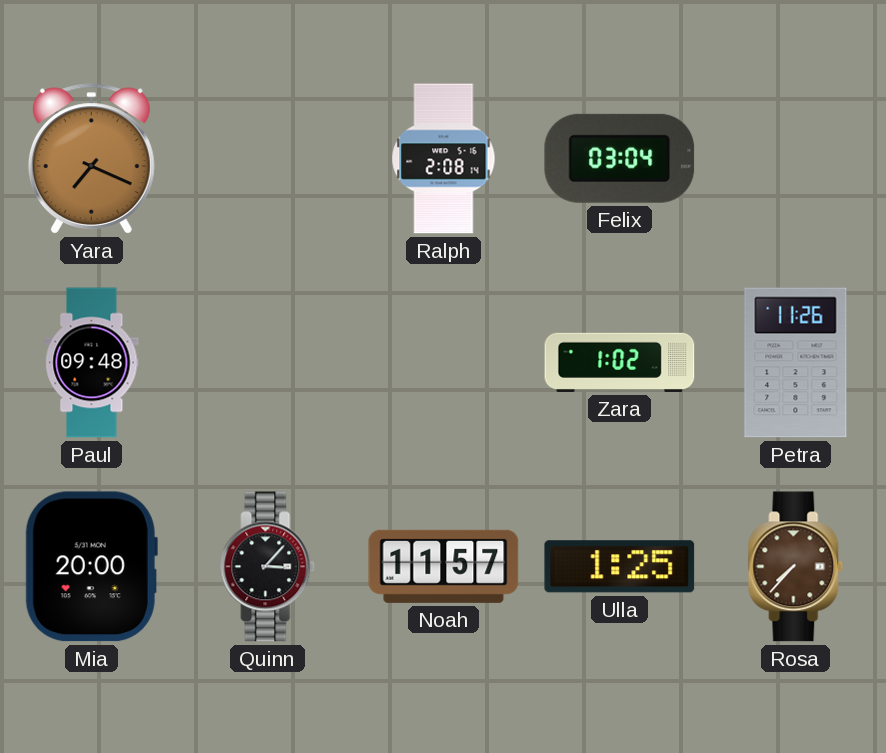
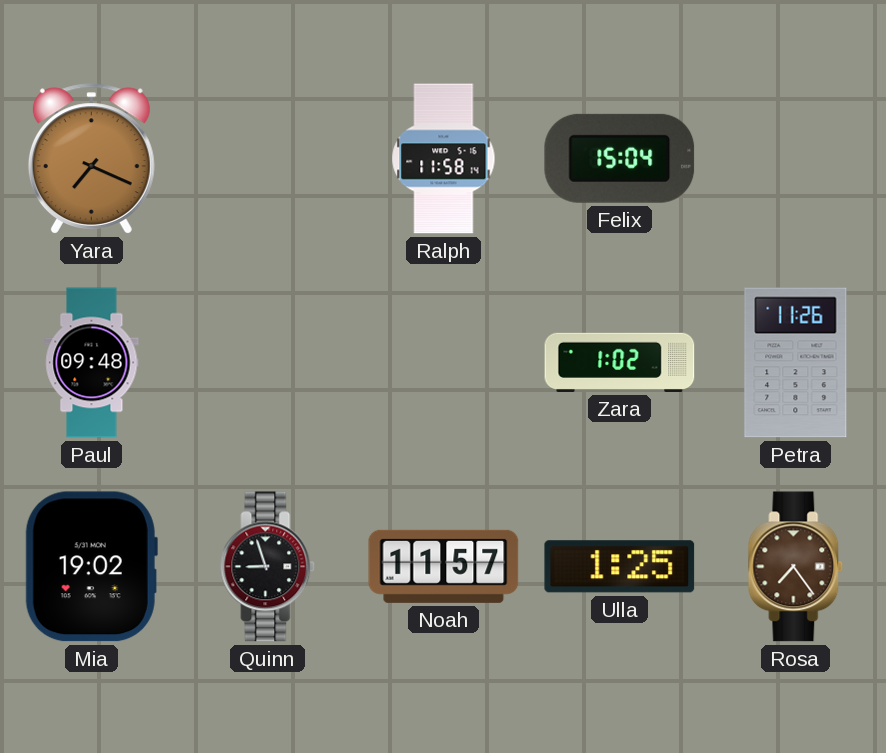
Ralph: 2:08 -> 11:58
Felix: 03:04 -> 15:04
Mia: 20:00 -> 19:02
Quinn: 3:07 -> 8:57
Rosa: 7:37 -> 7:24
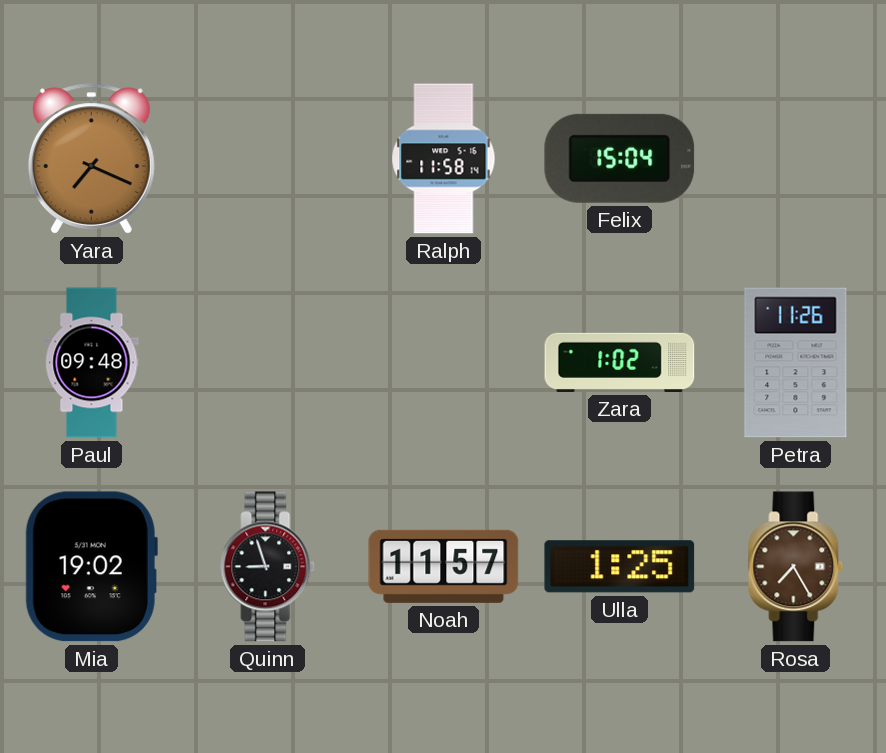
Rosa: 7:24 -> 7:25
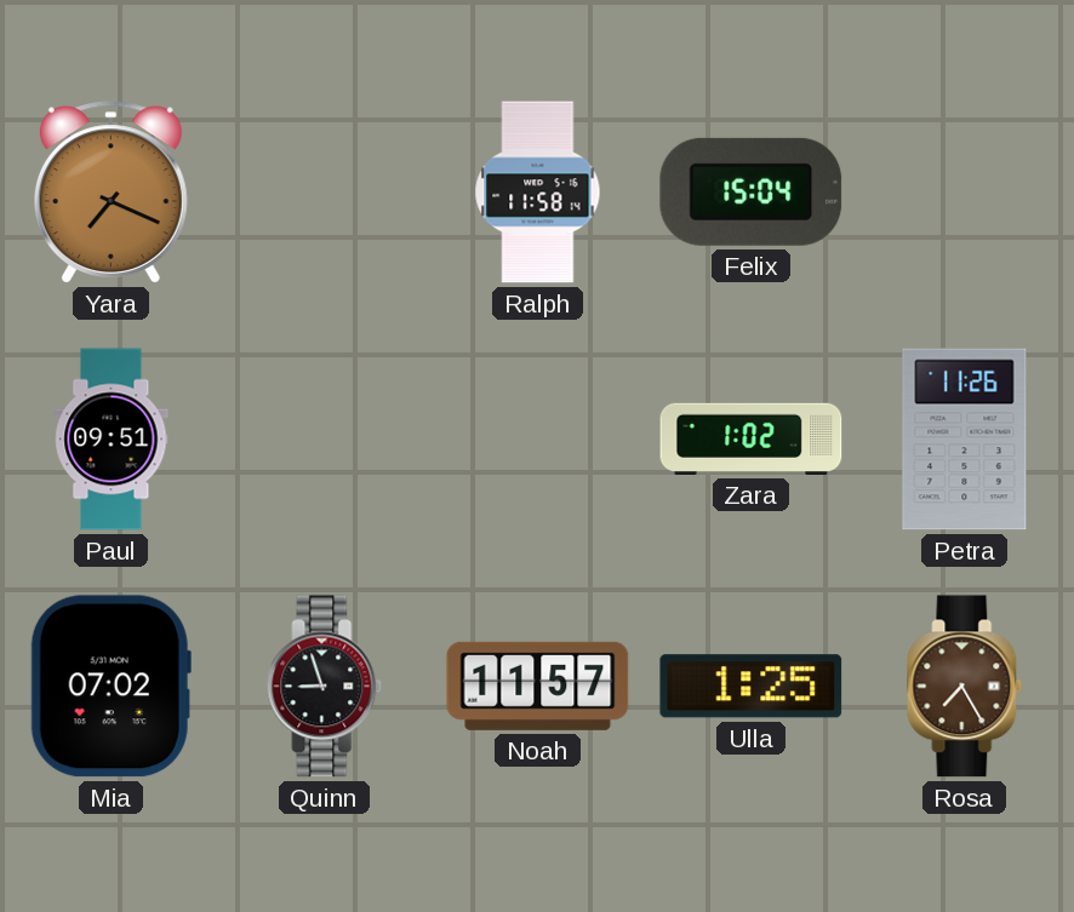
Paul: 09:48 -> 09:51
Mia: 19:02 -> 07:02
